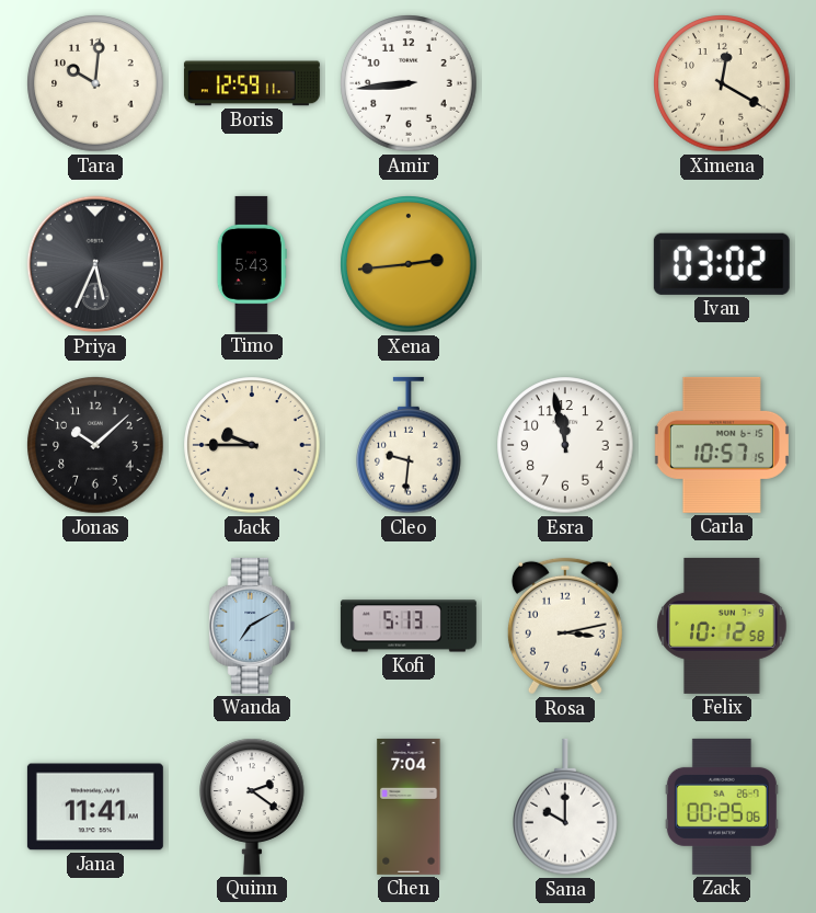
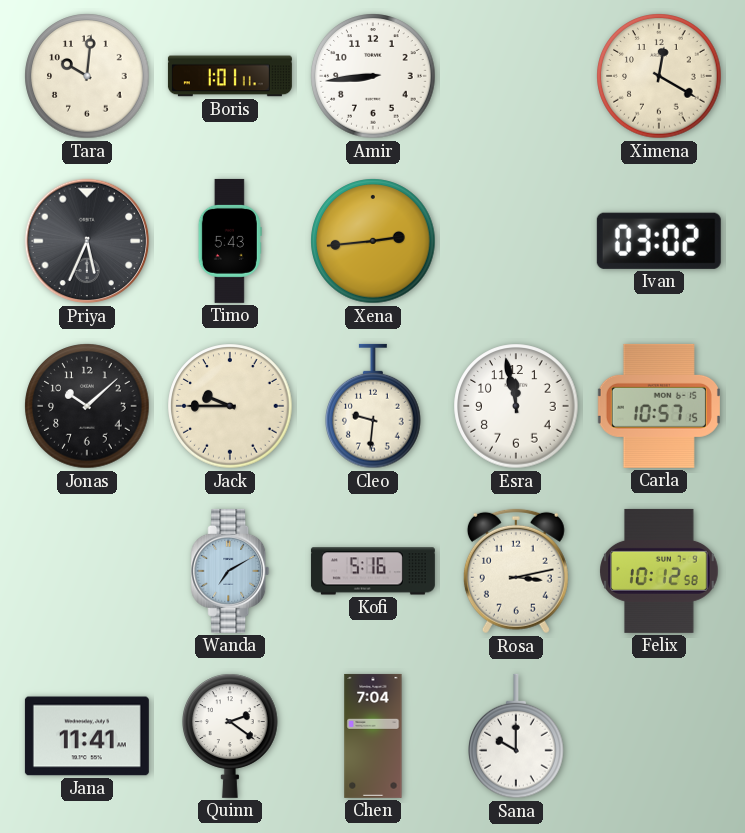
Boris: 12:59 -> 1:01
Kofi: 5:13 -> 5:16
Zack: 00:25 -> none
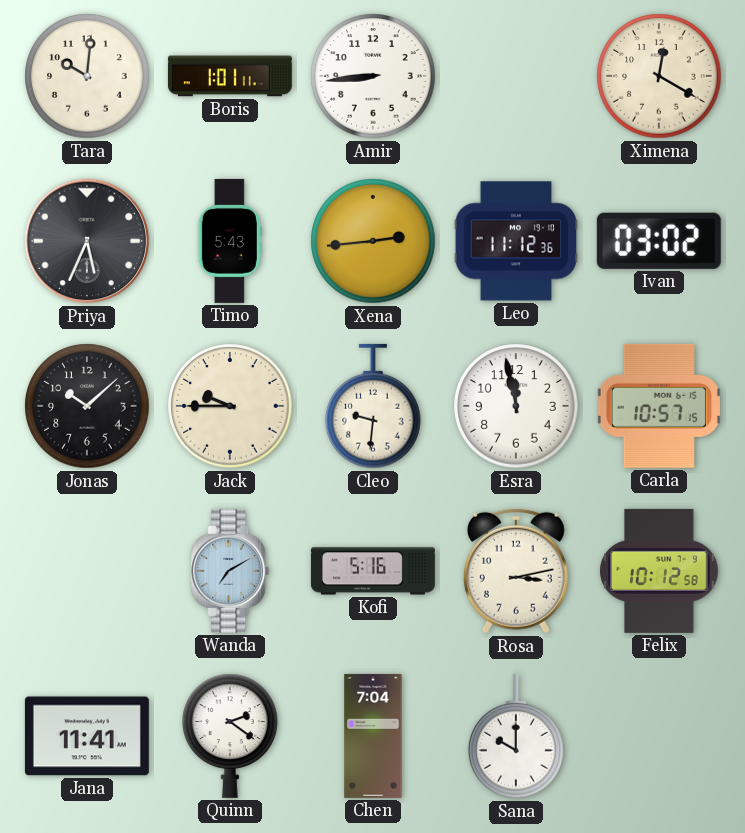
Leo: none -> 11:12
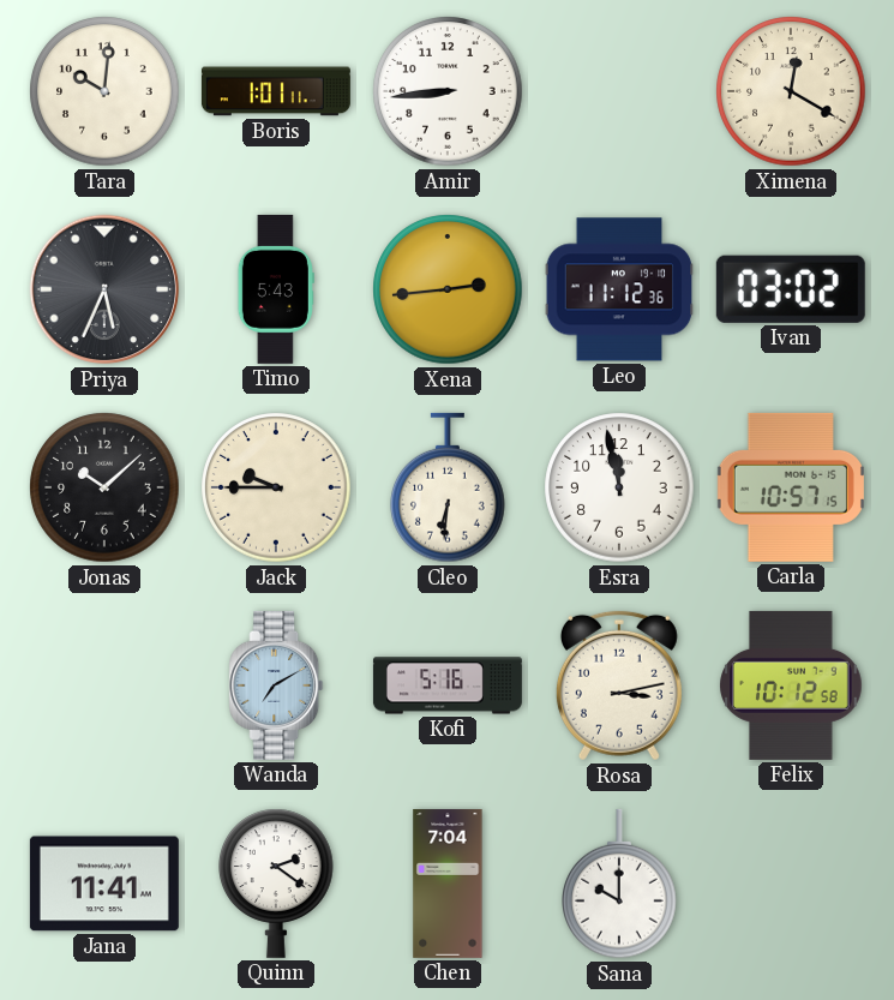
Cleo: 9:31 -> 6:31
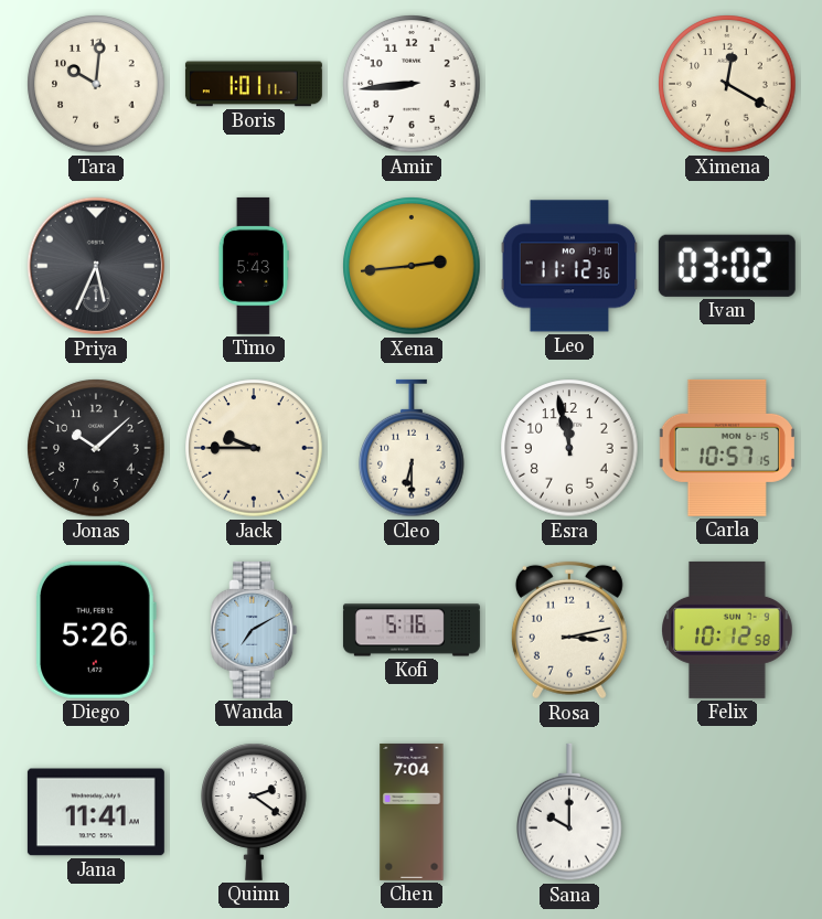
Cleo: 6:31 -> 6:30
Diego: none -> 5:26
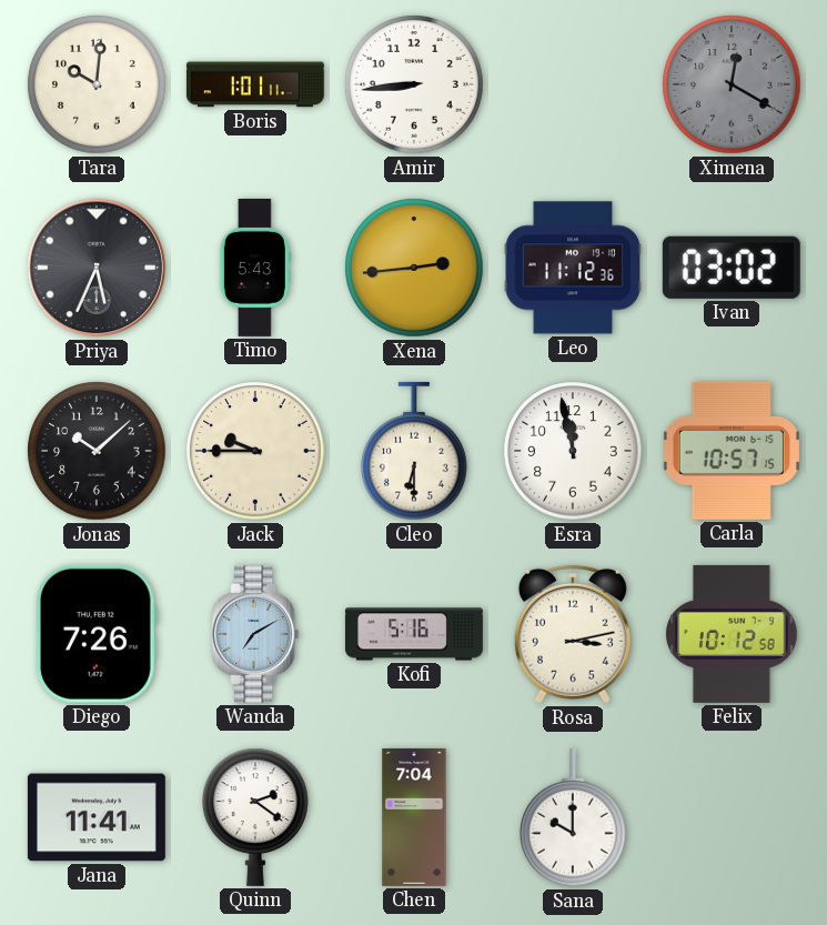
Ximena dial: cream -> grey
Diego: 5:26 -> 7:26
